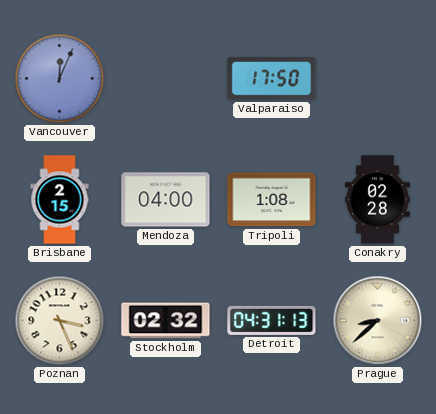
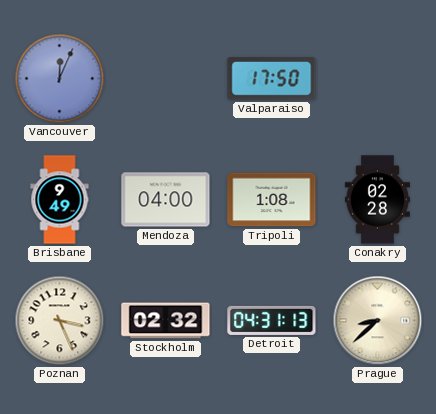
Brisbane: 2:15 -> 9:49
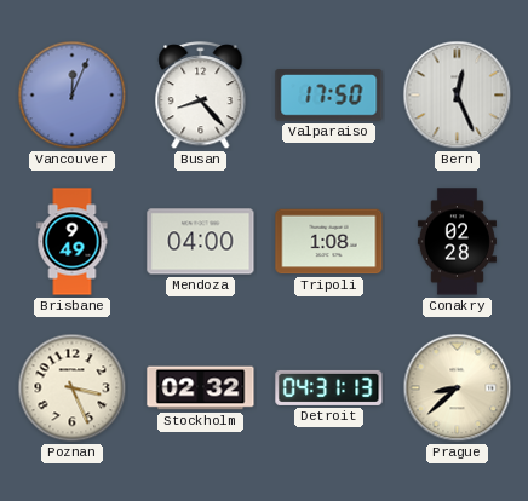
Busan: none -> 8:23
Bern: none -> 12:26
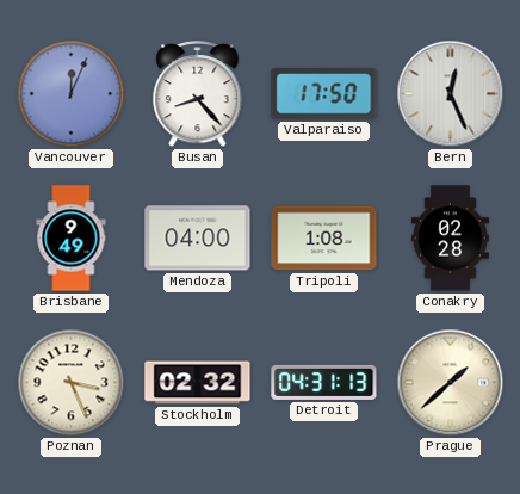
Prague: 8:38 -> 1:38
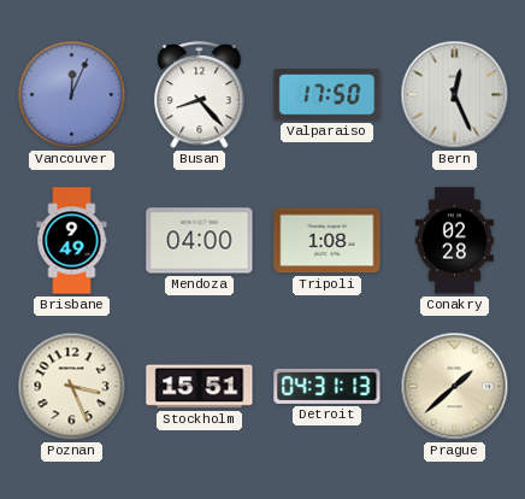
Stockholm: 02:32 -> 15:51
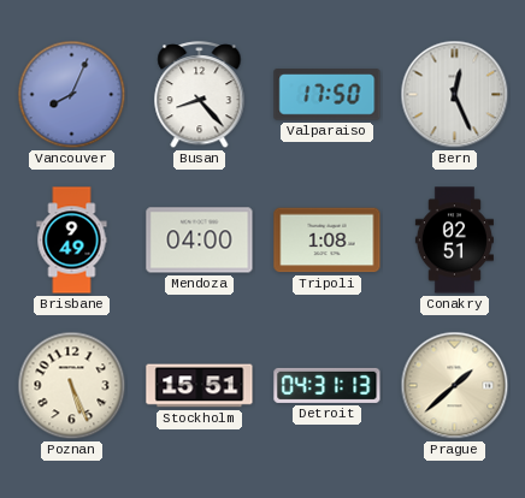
Vancouver: 12:04 -> 8:04
Conakry: 02:28 -> 02:51
Poznan: 3:26 -> 5:26
